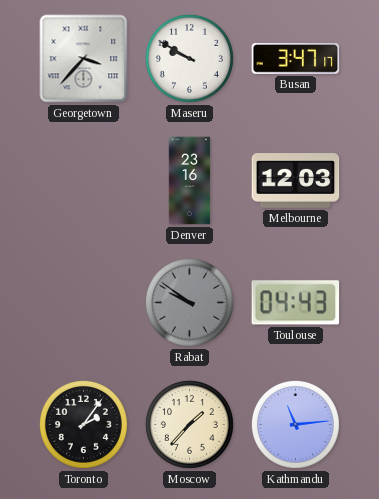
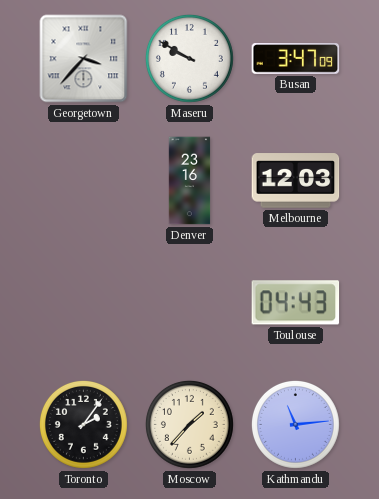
Busan: 3:47:17 -> 3:47:09
Rabat: 9:51 -> none
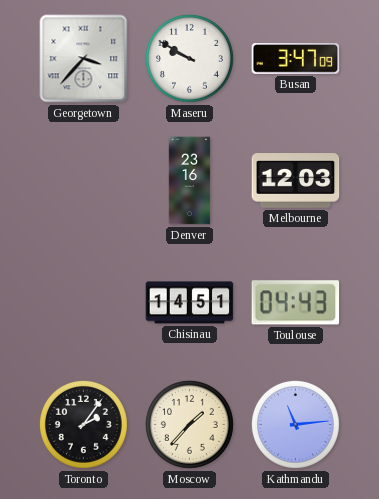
Chisinau: none -> 14:51
